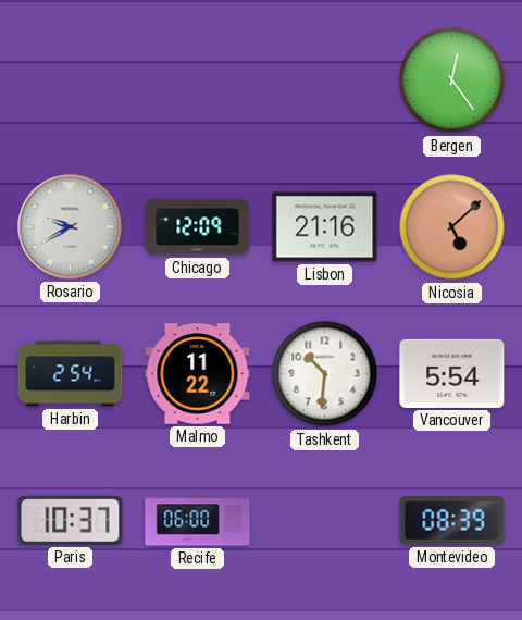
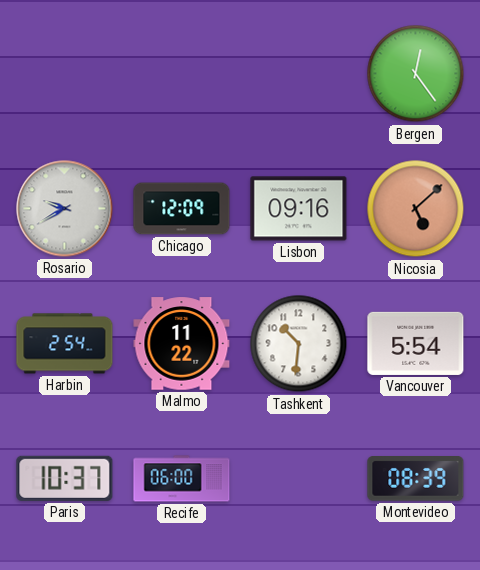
Lisbon: 21:16 -> 09:16
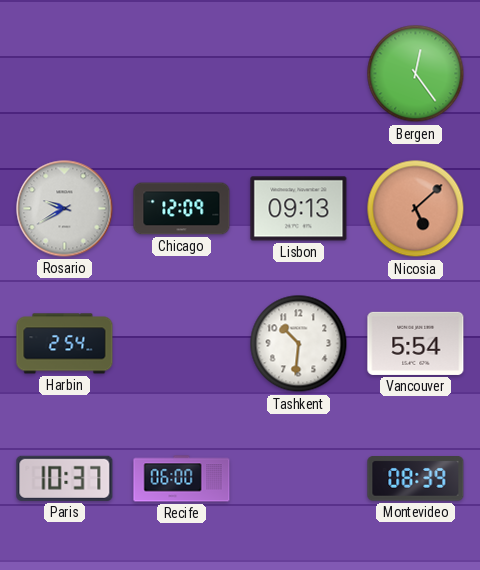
Lisbon: 09:16 -> 09:13
Malmo: 11:22 -> none
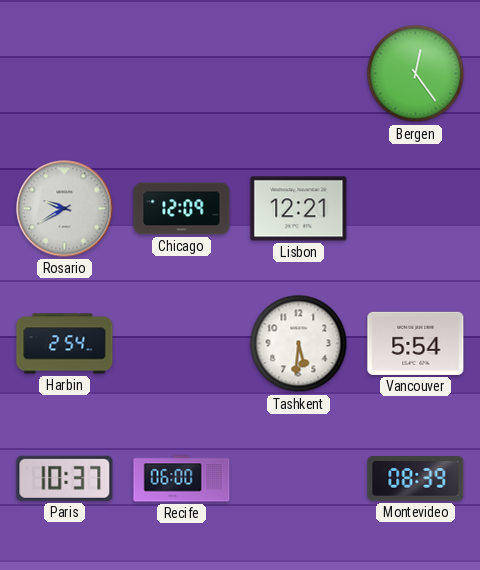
Lisbon: 09:13 -> 12:21
Nicosia: 5:08 -> none
Tashkent: 10:31 -> 5:31
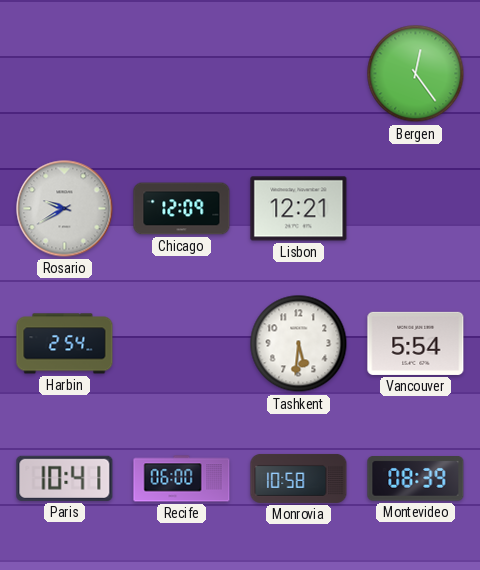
Paris: 10:37 -> 10:41
Monrovia: none -> 10:58
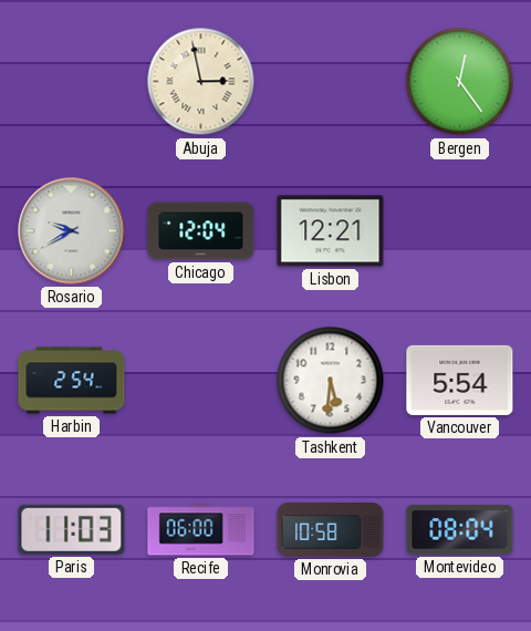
Abuja: none -> 2:58
Chicago: 12:09 -> 12:04
Paris: 10:41 -> 11:03
Montevideo: 08:39 -> 08:04
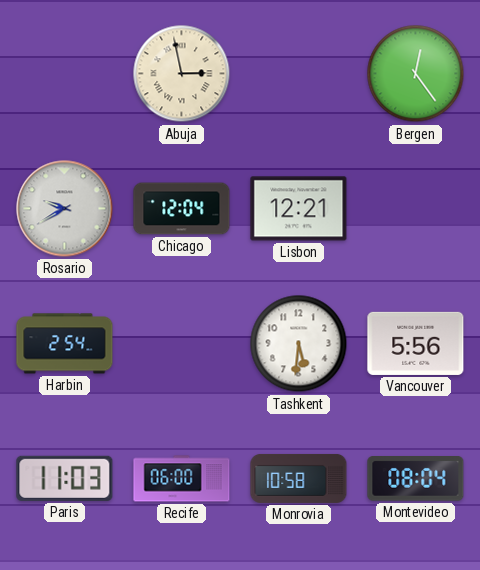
Vancouver: 5:54 -> 5:56
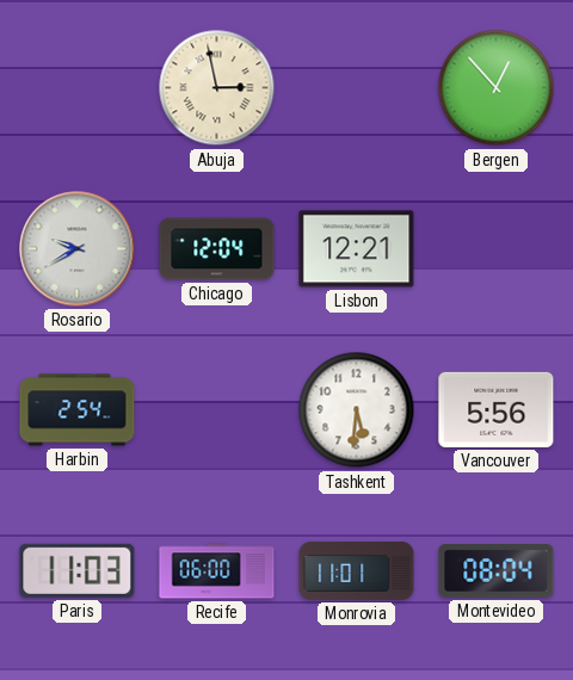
Bergen: 12:24 -> 12:53
Monrovia: 10:58 -> 11:01
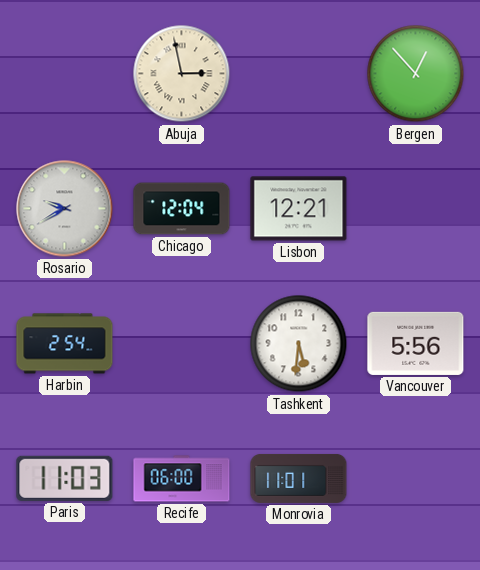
Montevideo: 08:04 -> none
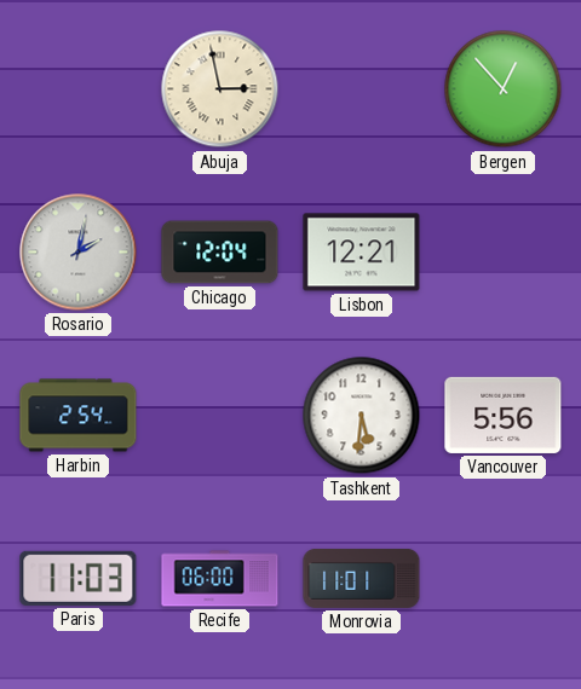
Rosario: 9:40 -> 2:02
